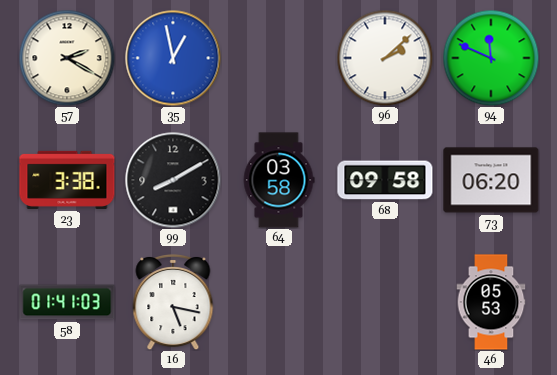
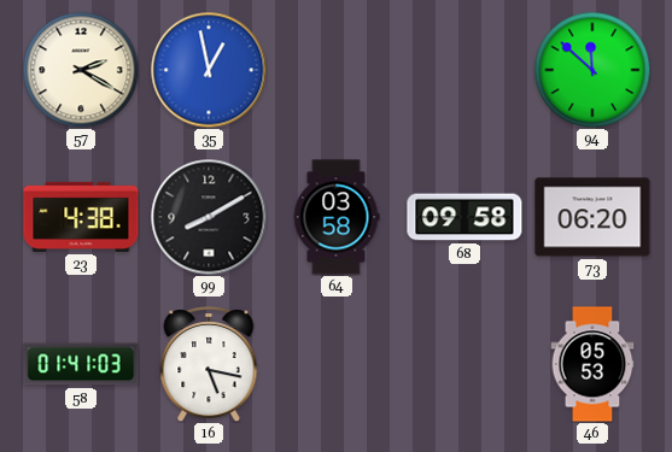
96: 2:08 -> none
94: 11:49 -> 11:52
23: 3:38 -> 4:38
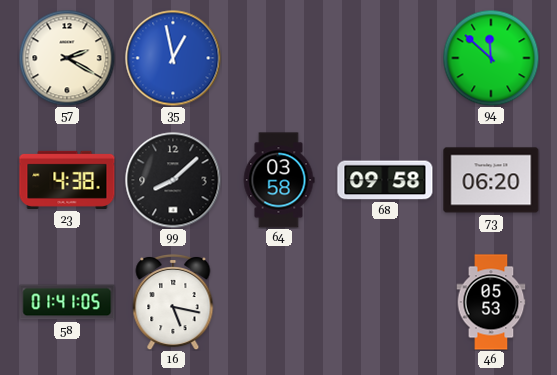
99: 8:10 -> 8:08
58: 01:41:03 -> 01:41:05
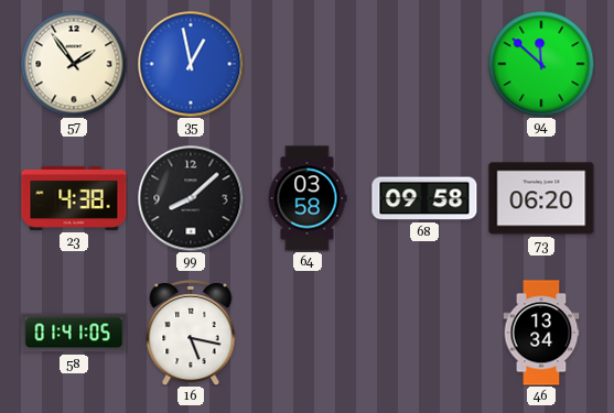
57: 2:20 -> 1:54
46: 05:53 -> 13:34
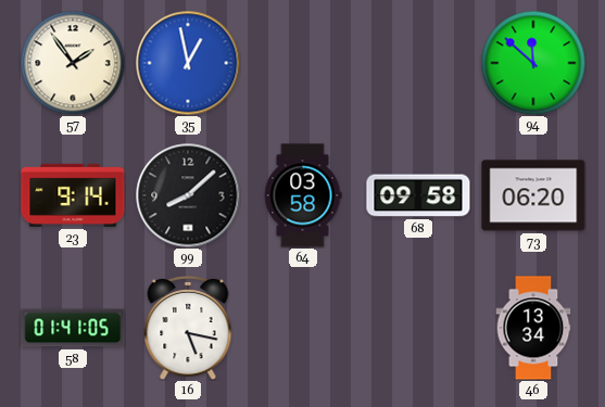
23: 4:38 -> 9:14
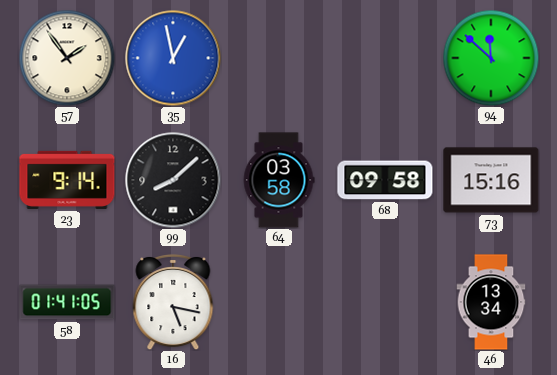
73: 06:20 -> 15:16
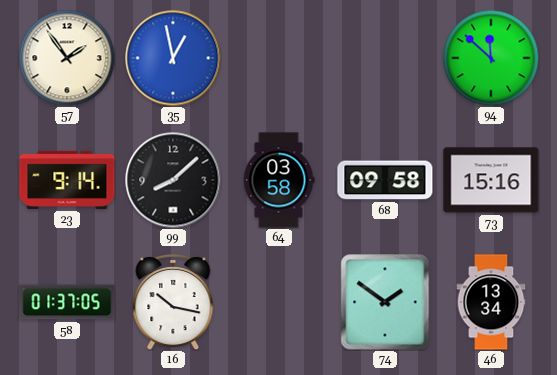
58: 01:41 -> 01:37
16: 5:17 -> 10:17
74: none -> 1:51
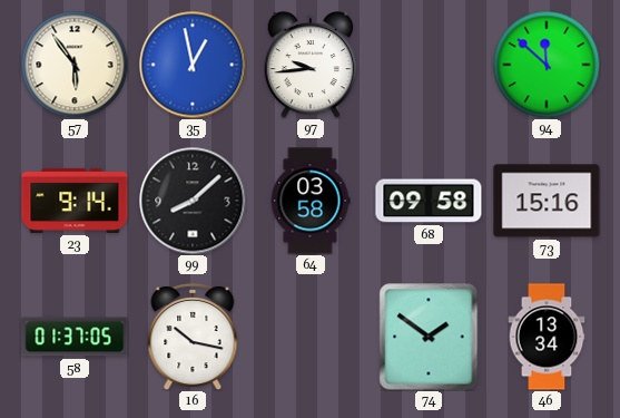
57: 1:54 -> 5:54
97: none -> 9:44
